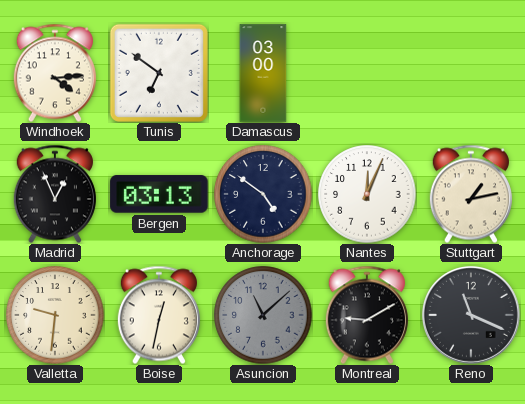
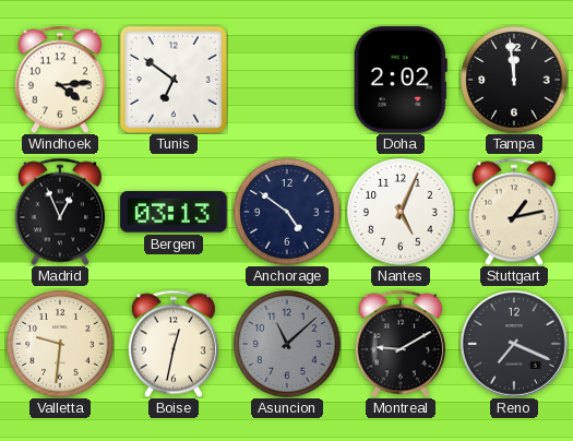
Damascus: 03:00 -> none
Doha: none -> 2:02
Tampa: none -> 11:59
Nantes: 12:04 -> 5:04
Reno: 11:19 -> 7:19
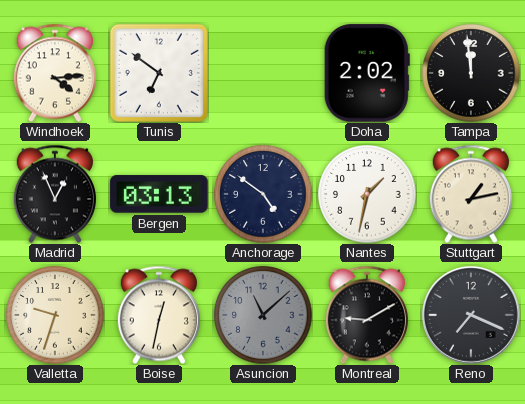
Nantes: 5:04 -> 1:32
Valletta: 9:31 -> 9:33
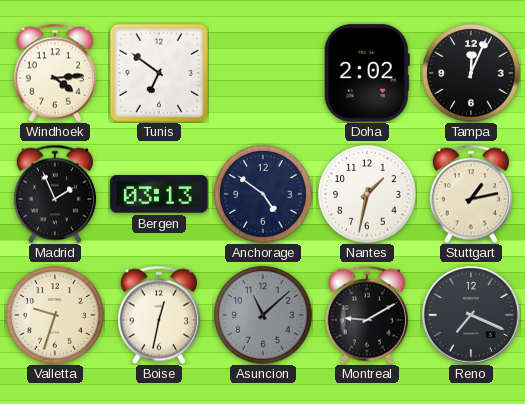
Tampa: 11:59 -> 12:04
Madrid: 12:56 -> 1:56
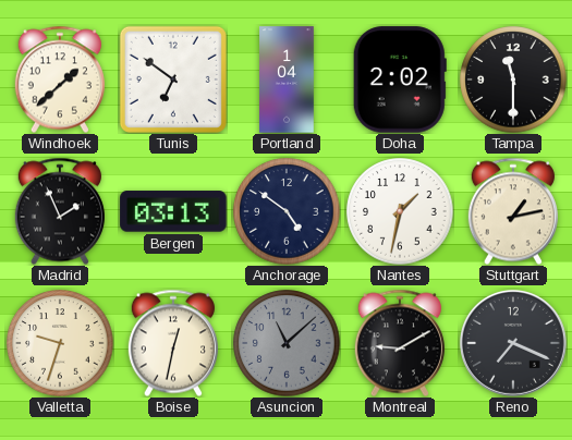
Windhoek: 4:14 -> 1:38
Portland: none -> 1:04
Tampa: 12:04 -> 11:30
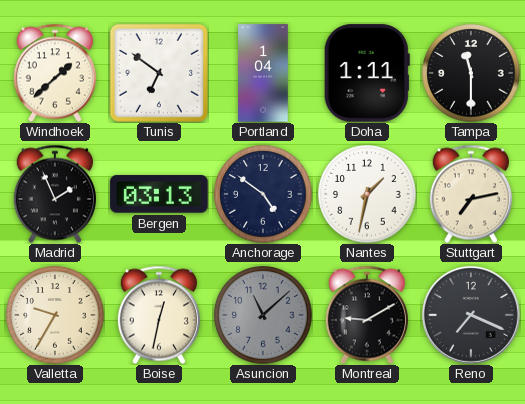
Doha: 2:02 -> 1:11
Stuttgart: 1:13 -> 7:13
Valletta: 9:33 -> 9:35
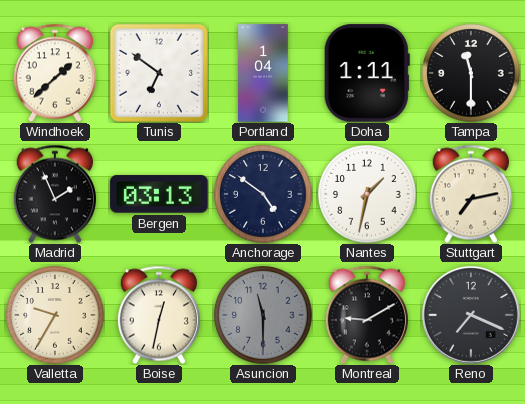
Asuncion: 11:08 -> 11:30
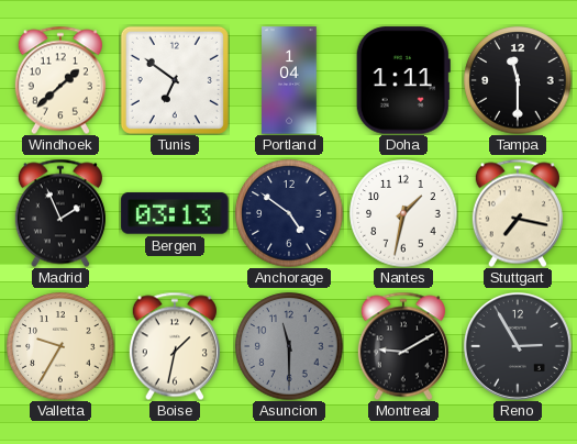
Stuttgart: 7:13 -> 7:17
Boise: 12:32 -> 1:32
Reno: 7:19 -> 2:55
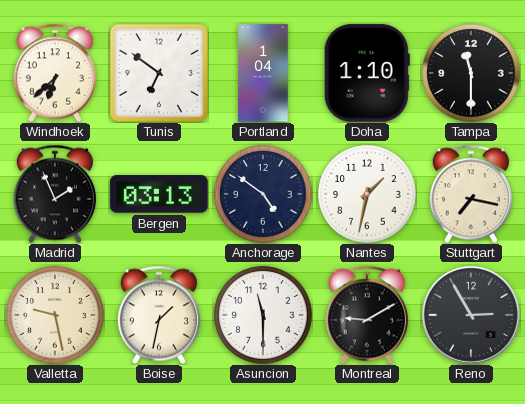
Windhoek: 1:38 -> 6:38
Doha: 1:11 -> 1:10
Valletta: 9:35 -> 9:28
Asuncion dial: grey -> white
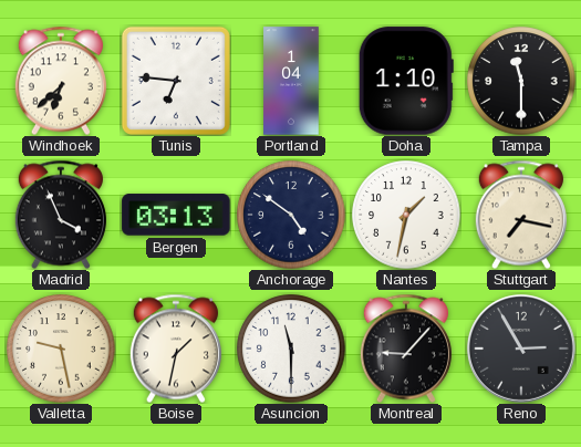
Tunis: 6:51 -> 6:46
Madrid: 1:56 -> 3:56
Montreal: 9:10 -> 9:07
